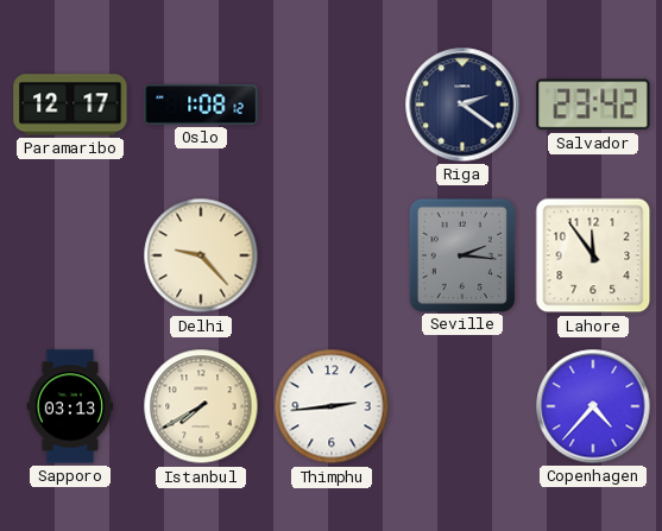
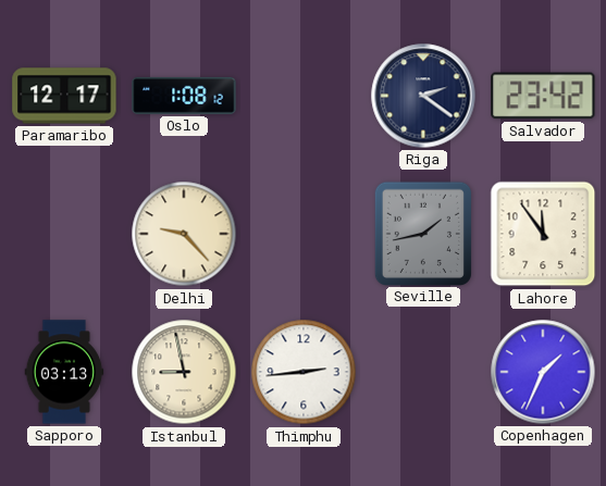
Seville: 2:16 -> 1:43
Istanbul: 7:40 -> 8:58
Copenhagen: 4:37 -> 1:34
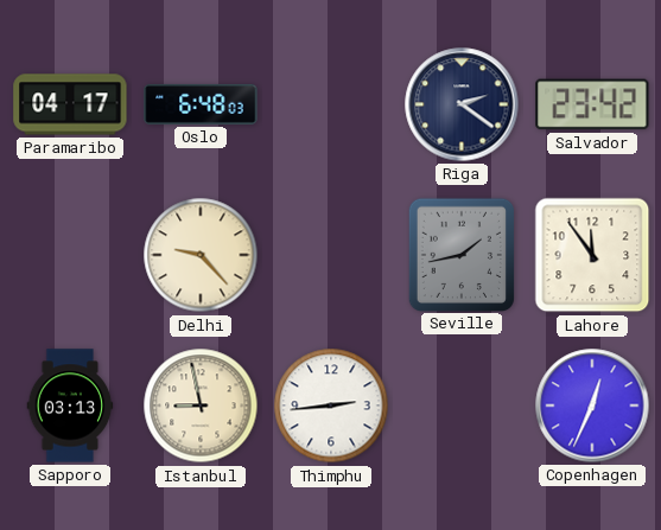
Paramaribo: 12:17 -> 04:17
Oslo: 1:08 -> 6:48
Copenhagen: 1:34 -> 12:34
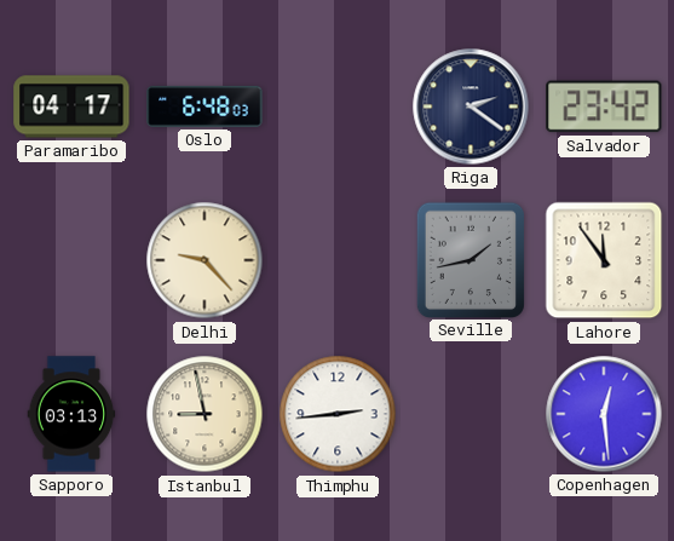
Copenhagen: 12:34 -> 12:29
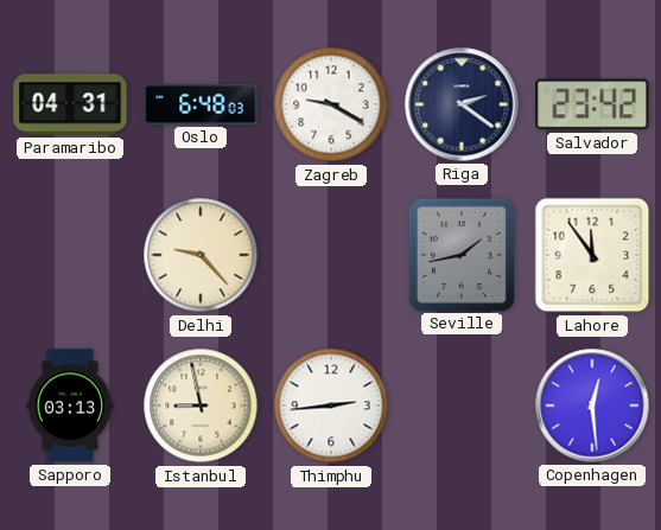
Paramaribo: 04:17 -> 04:31
Zagreb: none -> 9:20
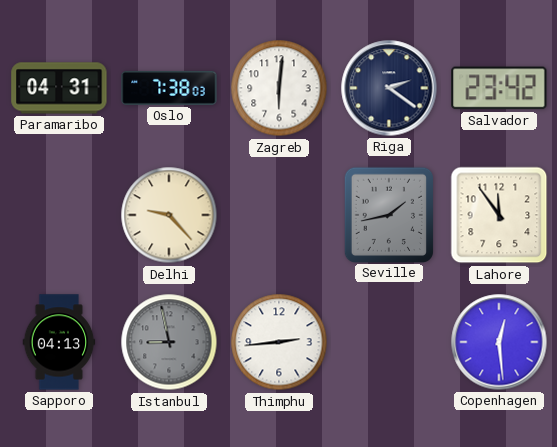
Oslo: 6:48 -> 7:38
Zagreb: 9:20 -> 6:01
Sapporo: 03:13 -> 04:13
Istanbul dial: cream -> grey
